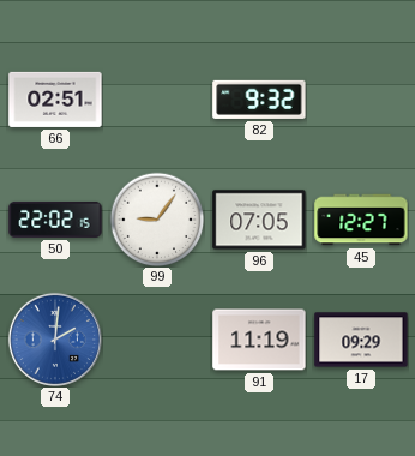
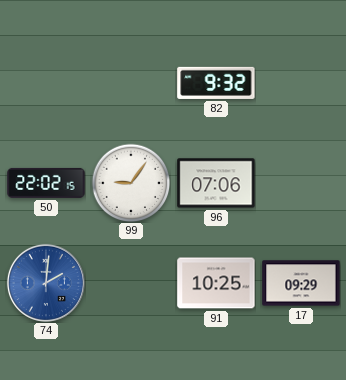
66: 02:51 -> none
96: 07:05 -> 07:06
45: 12:27 -> none
91: 11:19 -> 10:25
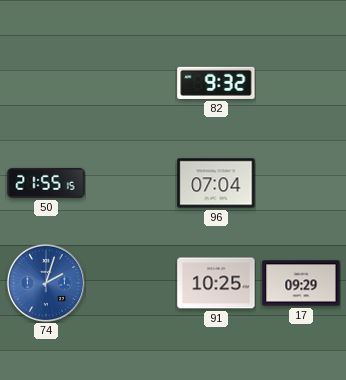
50: 22:02 -> 21:55
99: 9:06 -> none
96: 07:06 -> 07:04
74: 2:01 -> 2:03
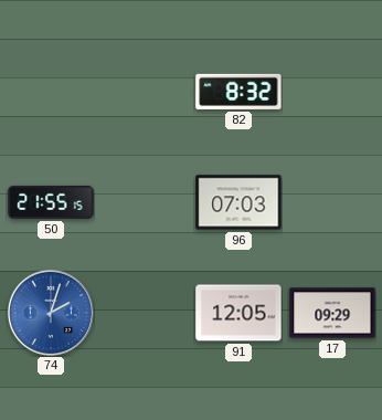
82: 9:32 -> 8:32
96: 07:04 -> 07:03
91: 10:25 -> 12:05
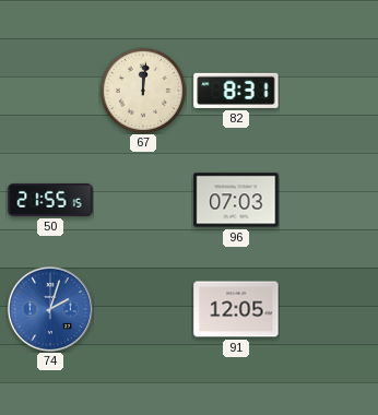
67: none -> 12:01
82: 8:32 -> 8:31
17: 09:29 -> none
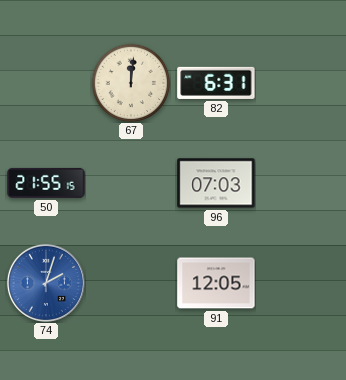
82: 8:31 -> 6:31
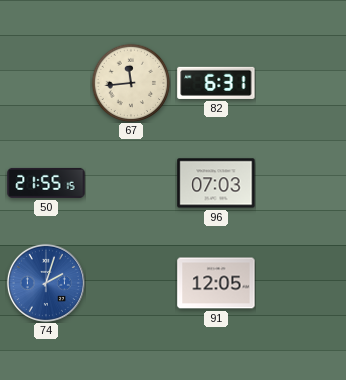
67: 12:01 -> 11:44
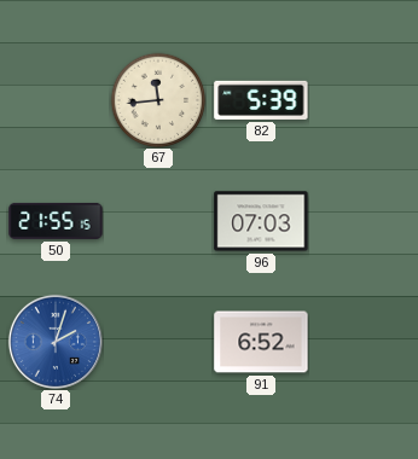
82: 6:31 -> 5:39
91: 12:05 -> 6:52
